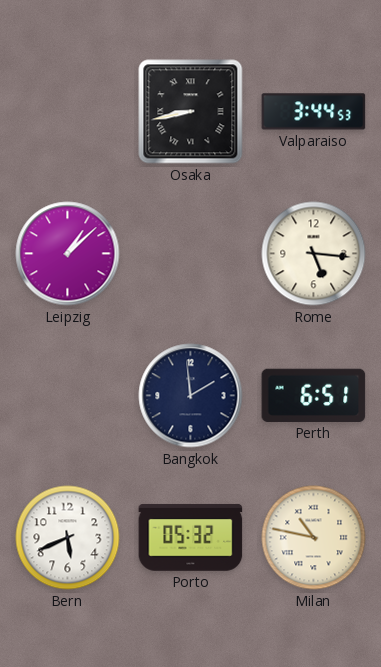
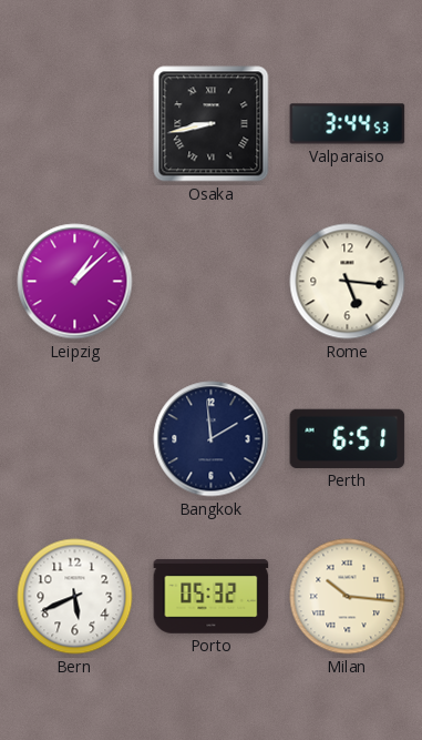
Milan: 10:47 -> 10:16
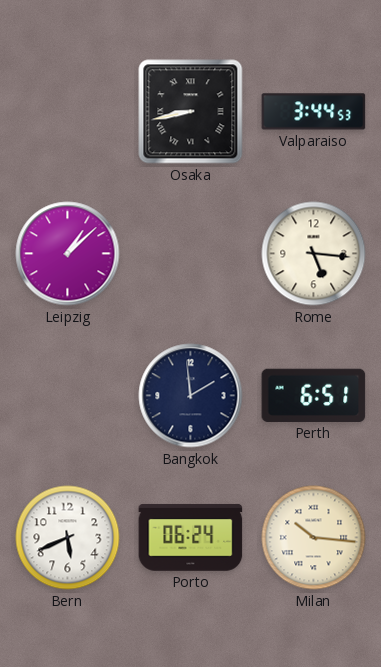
Porto: 05:32 -> 06:24
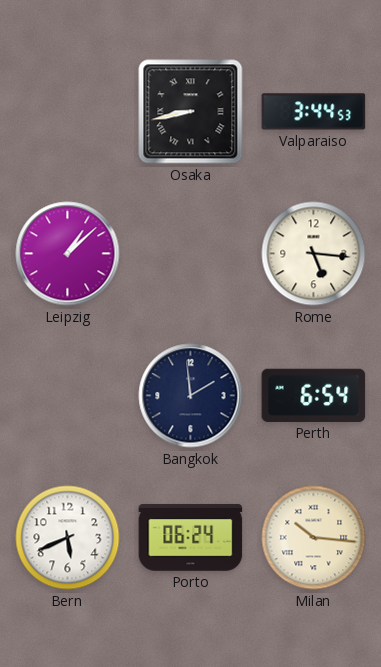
Perth: 6:51 -> 6:54
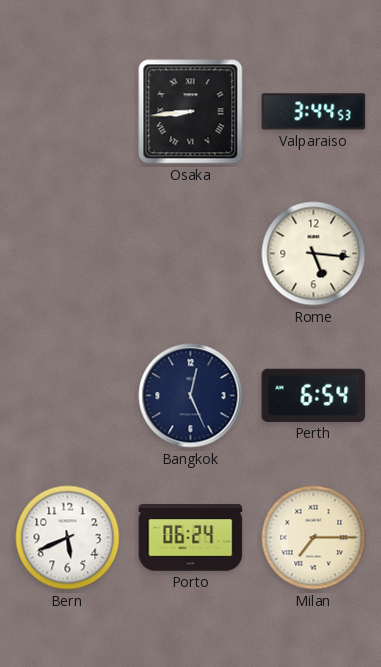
Osaka: 8:43 -> 8:44
Leipzig: 1:08 -> none
Bangkok: 1:59 -> 12:26
Milan: 10:16 -> 7:15
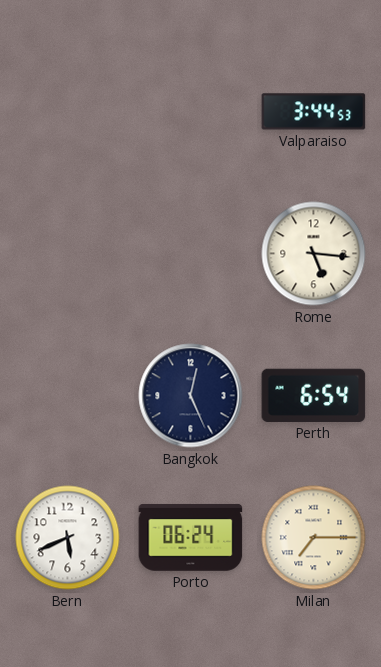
Osaka: 8:44 -> none
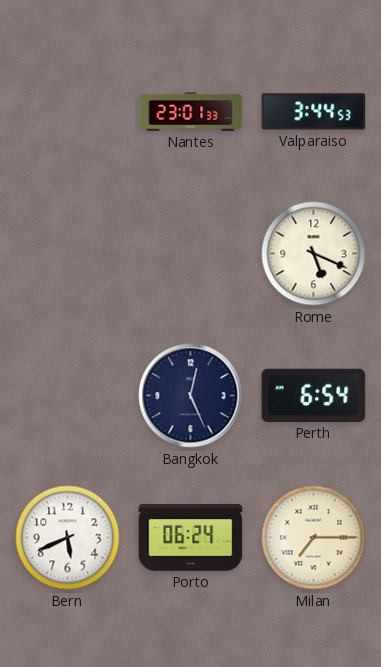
Nantes: none -> 23:01
Rome: 5:16 -> 5:19
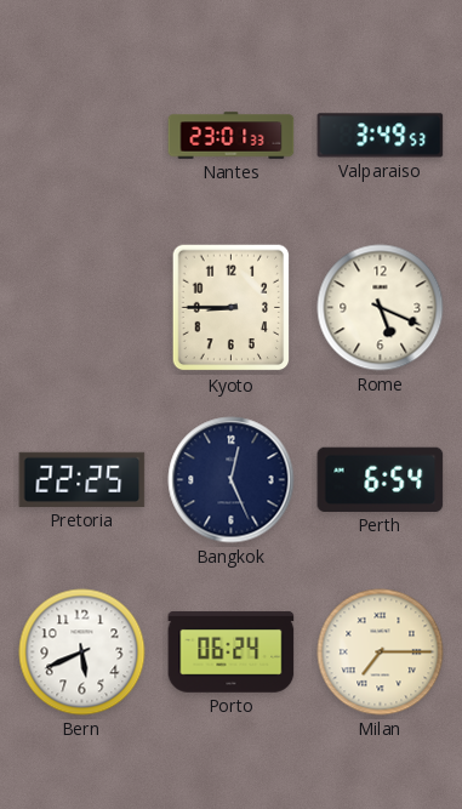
Valparaiso: 3:44 -> 3:49
Kyoto: none -> 8:45
Pretoria: none -> 22:25
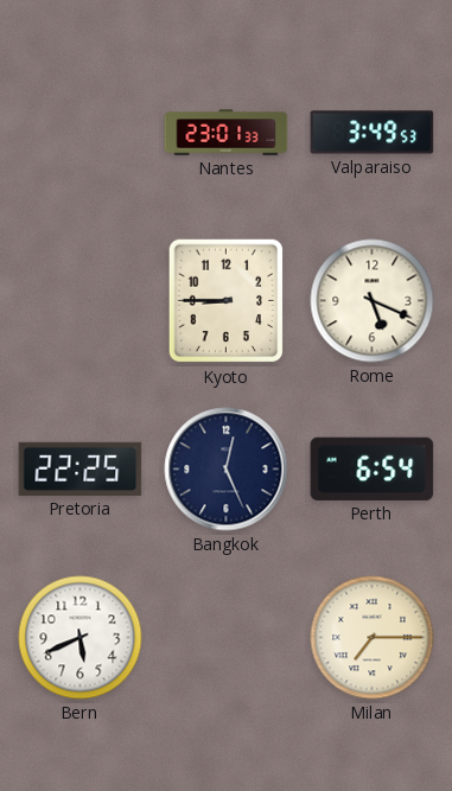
Porto: 06:24 -> none
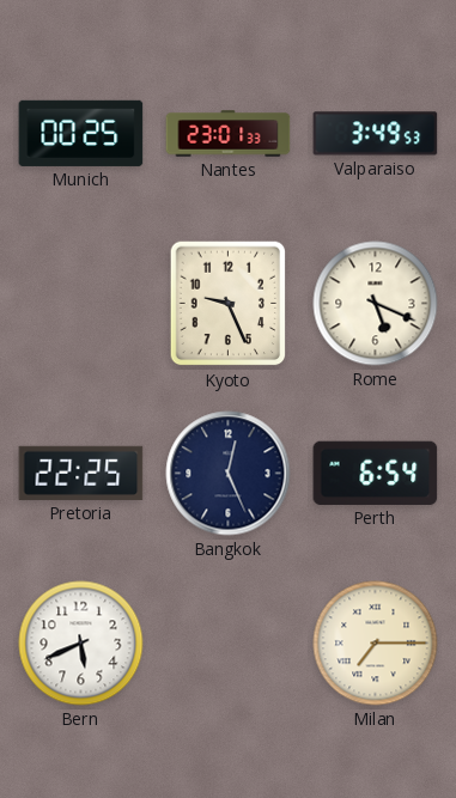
Munich: none -> 00:25
Kyoto: 8:45 -> 9:26
